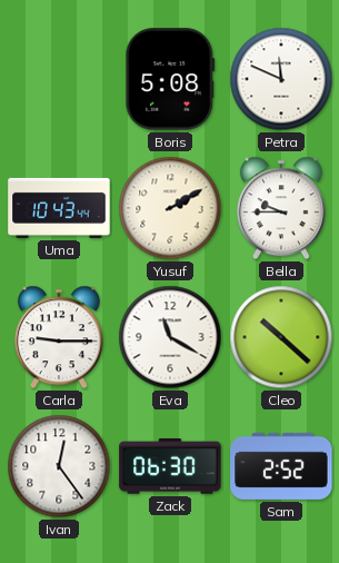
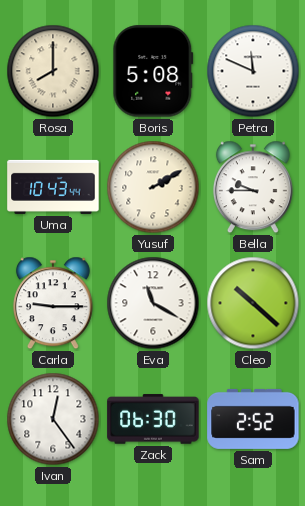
Rosa: none -> 8:00
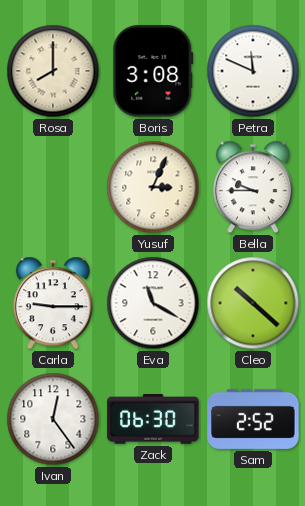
Boris: 5:08 -> 3:08
Uma: 10:43 -> none
Yusuf: 2:10 -> 3:04
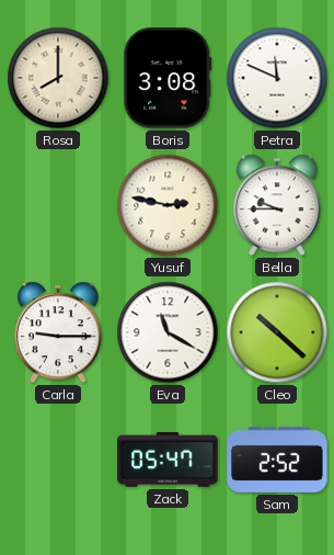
Yusuf: 3:04 -> 2:47
Ivan: 12:24 -> none
Zack: 06:30 -> 05:47
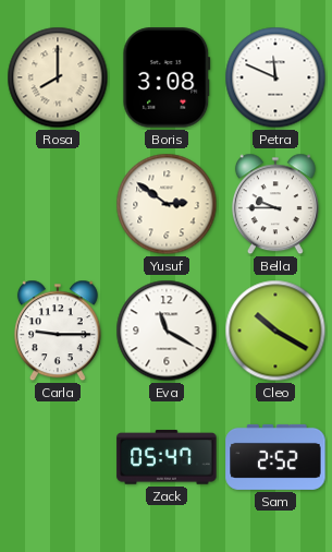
Yusuf: 2:47 -> 2:51
Cleo: 10:22 -> 10:20
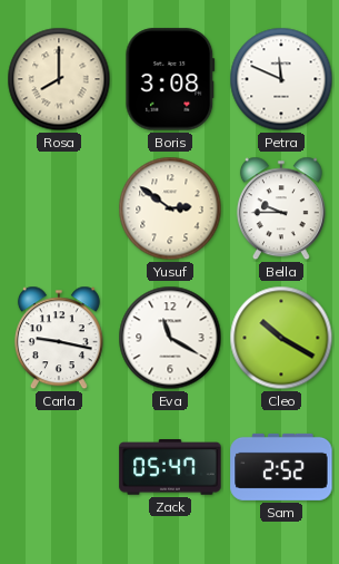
Carla: 9:15 -> 9:17
